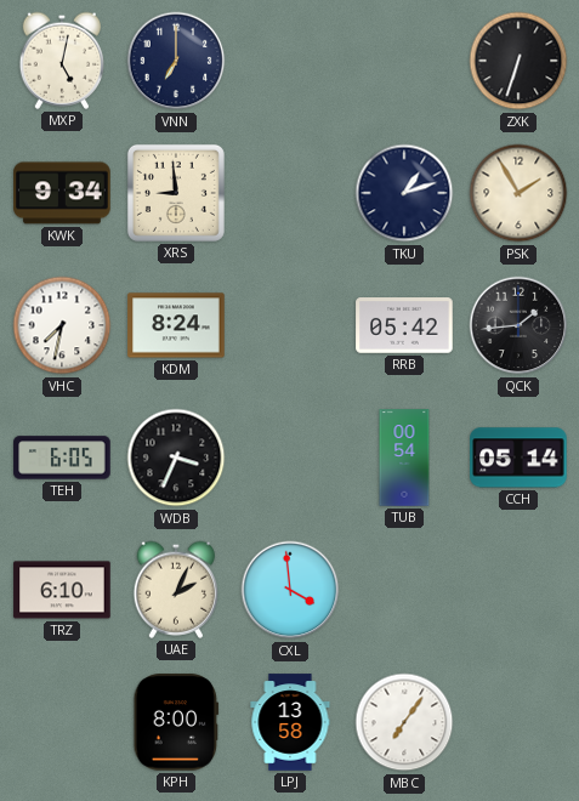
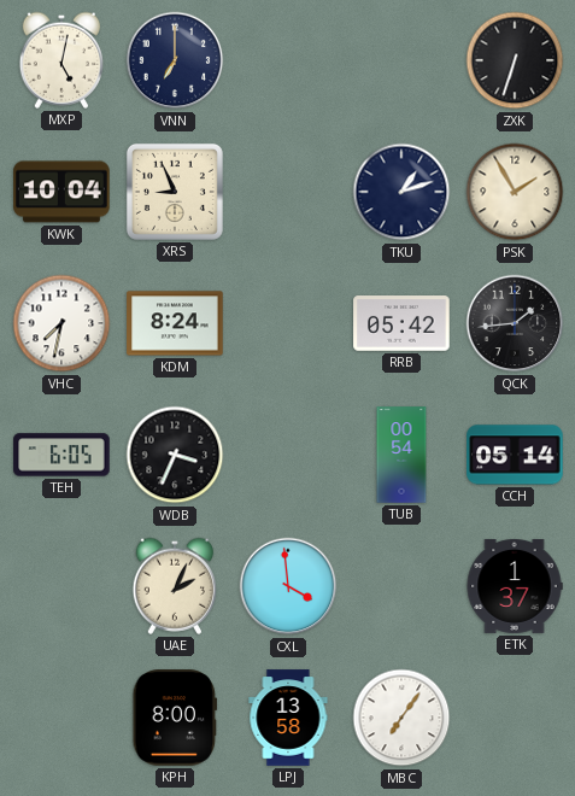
KWK: 9:34 -> 10:04
XRS: 8:59 -> 8:56
TRZ: 6:10 -> none
ETK: none -> 1:37
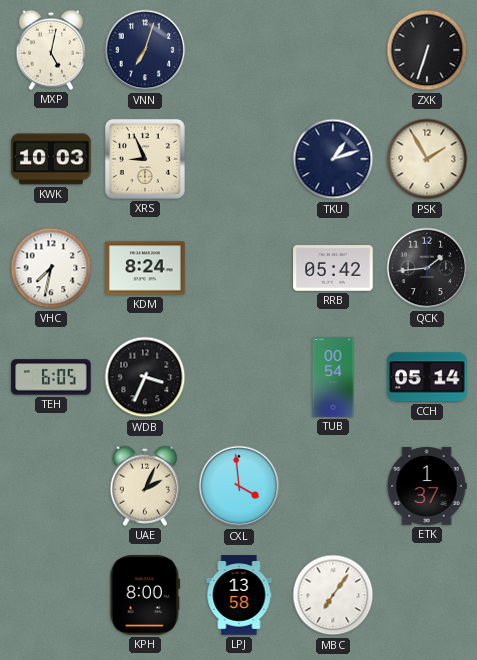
VNN: 7:00 -> 7:03
KWK: 10:04 -> 10:03
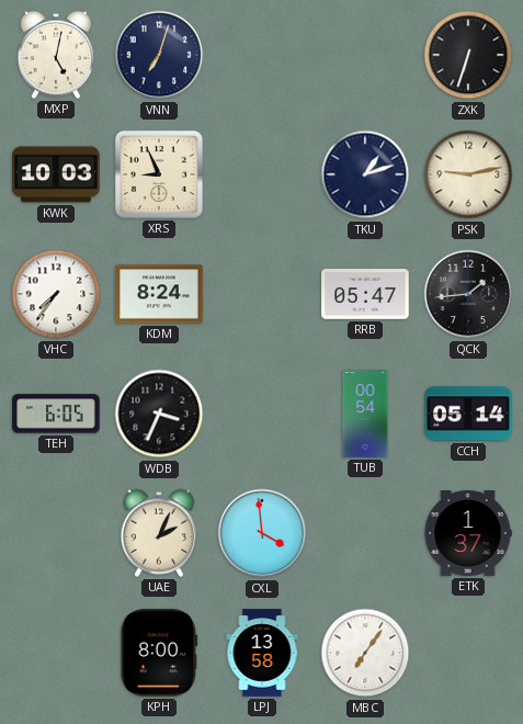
PSK: 1:55 -> 9:13
VHC: 7:32 -> 7:36
RRB: 05:42 -> 05:47
